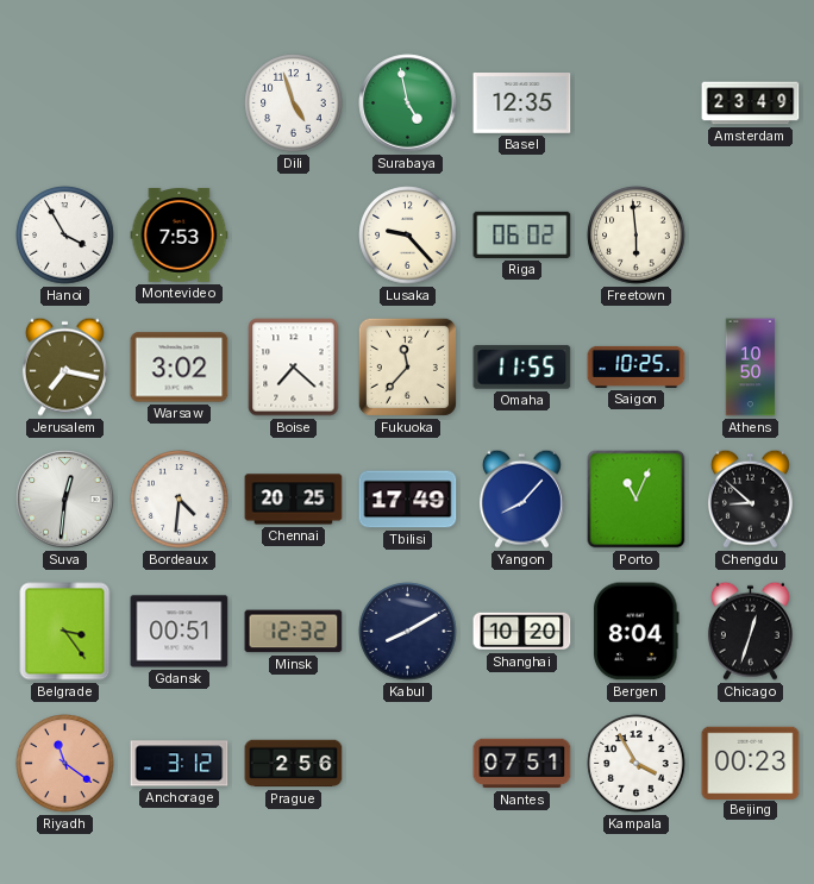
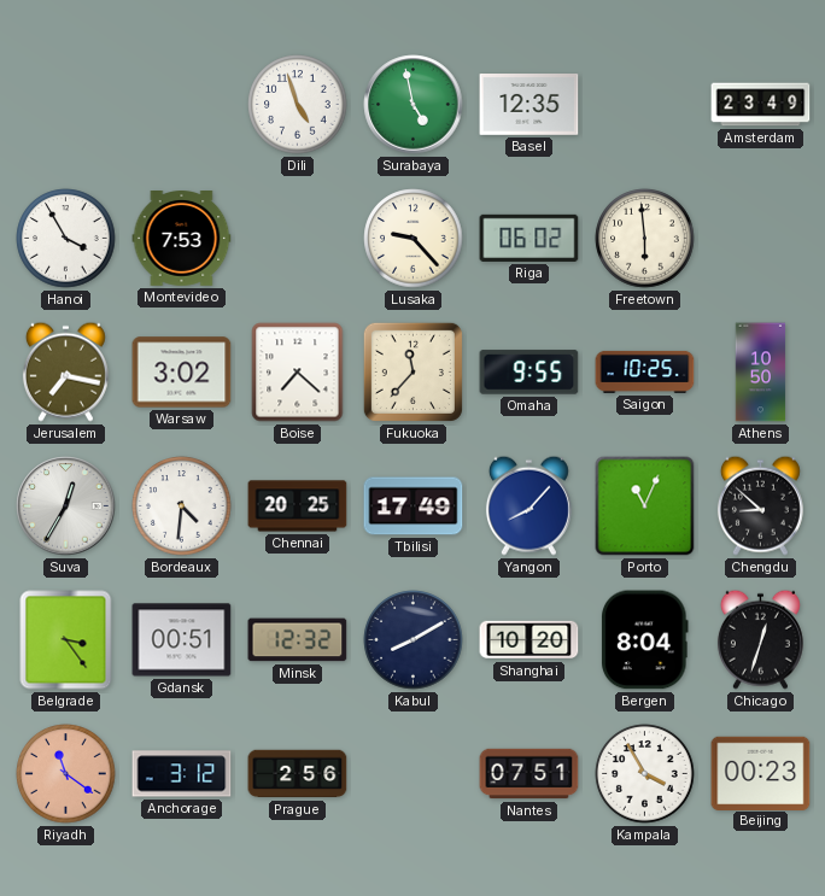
Omaha: 11:55 -> 9:55
Suva: 12:31 -> 12:35
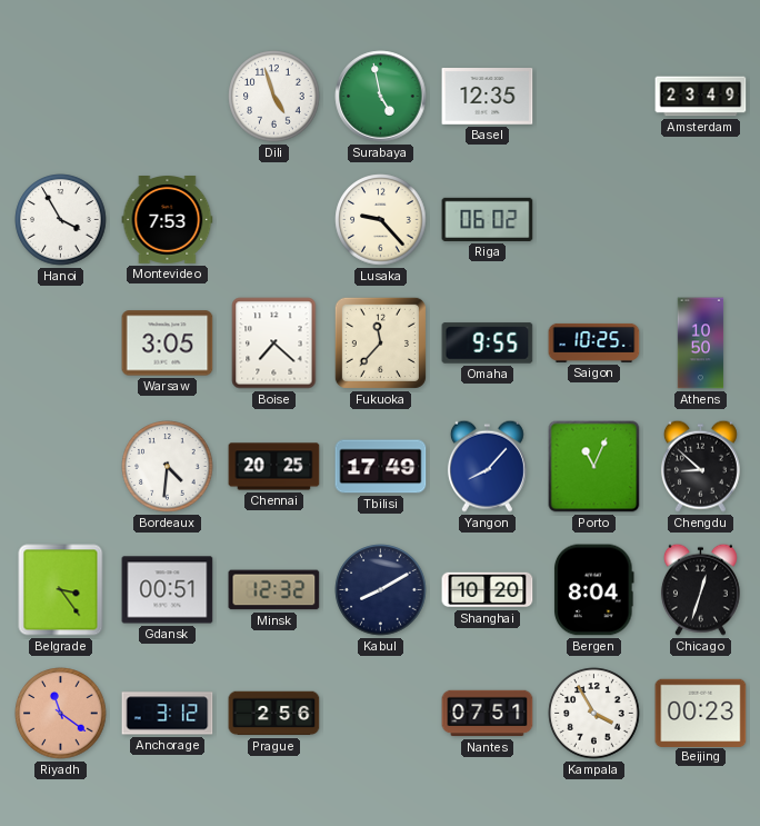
Freetown: 5:59 -> none
Jerusalem: 7:17 -> none
Warsaw: 3:02 -> 3:05
Suva: 12:35 -> none
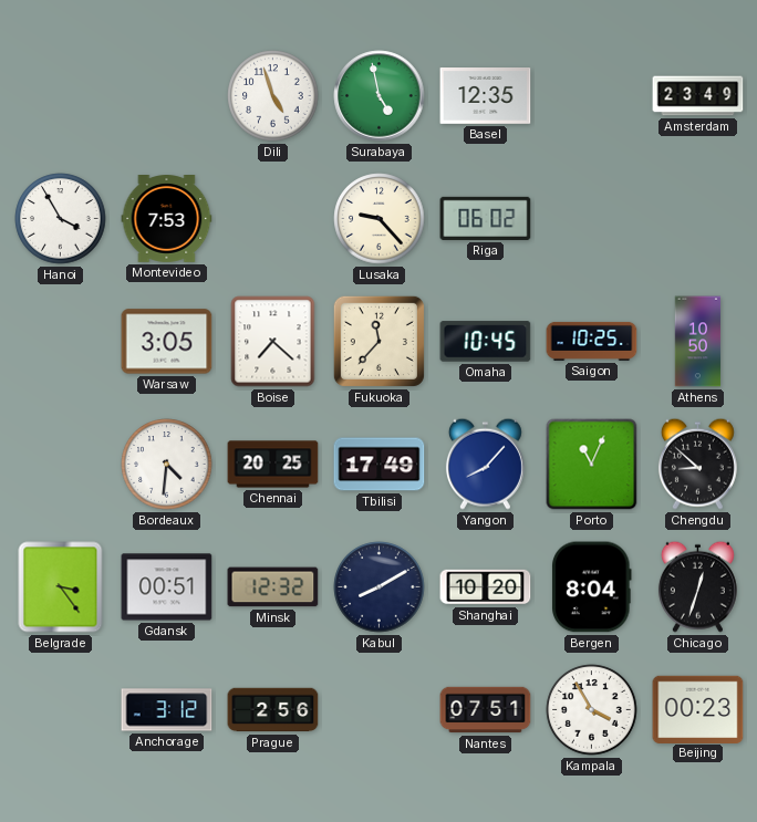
Omaha: 9:55 -> 10:45
Riyadh: 11:21 -> none
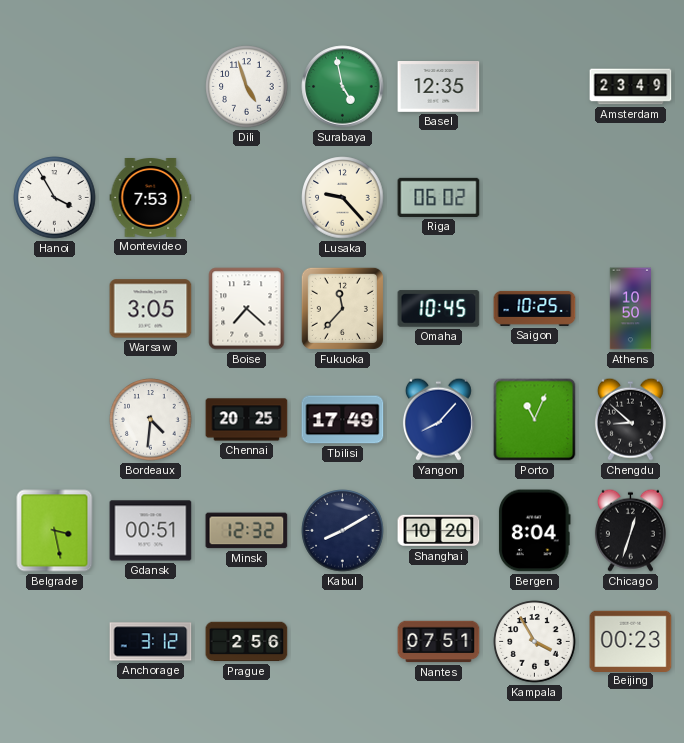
Belgrade: 3:24 -> 3:28
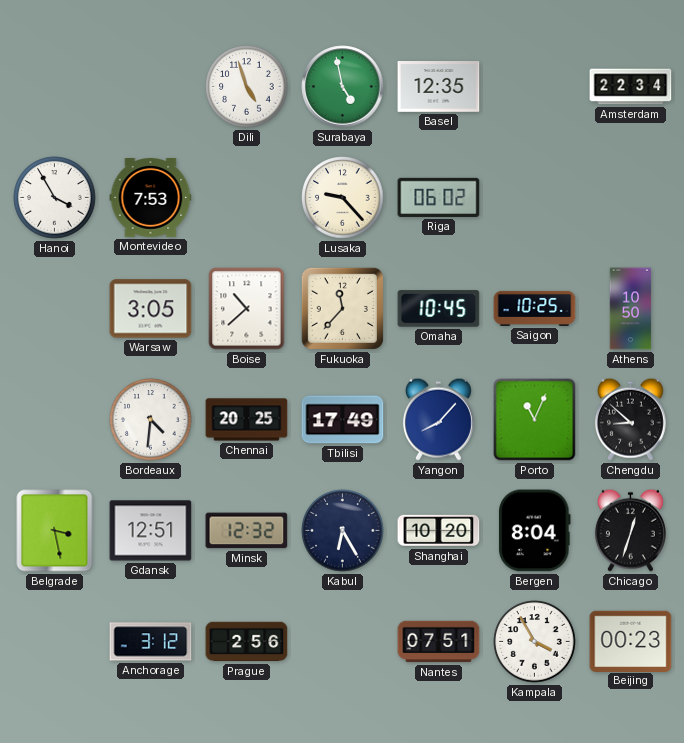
Amsterdam: 23:49 -> 22:34
Boise: 7:22 -> 10:38
Gdansk: 00:51 -> 12:51
Kabul: 8:10 -> 6:25
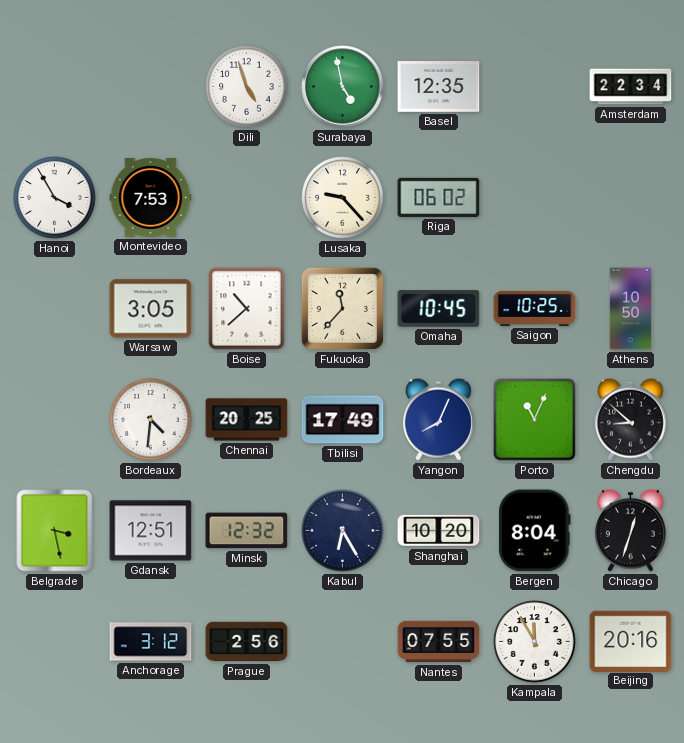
Yangon: 8:07 -> 8:04
Nantes: 07:51 -> 07:55
Kampala: 3:55 -> 11:55
Beijing: 00:23 -> 20:16
